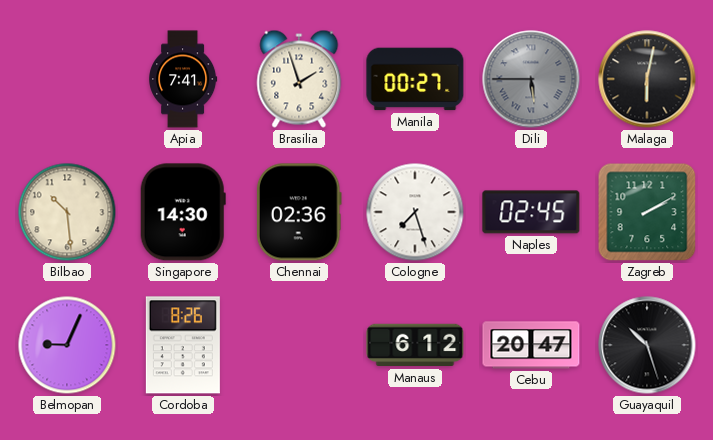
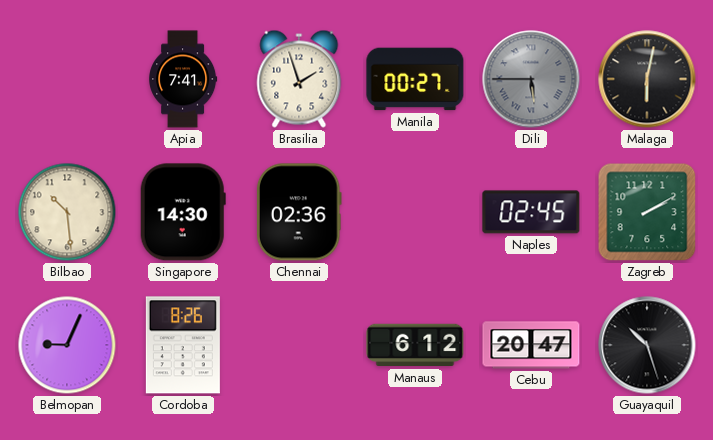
Cologne: 7:27 -> none
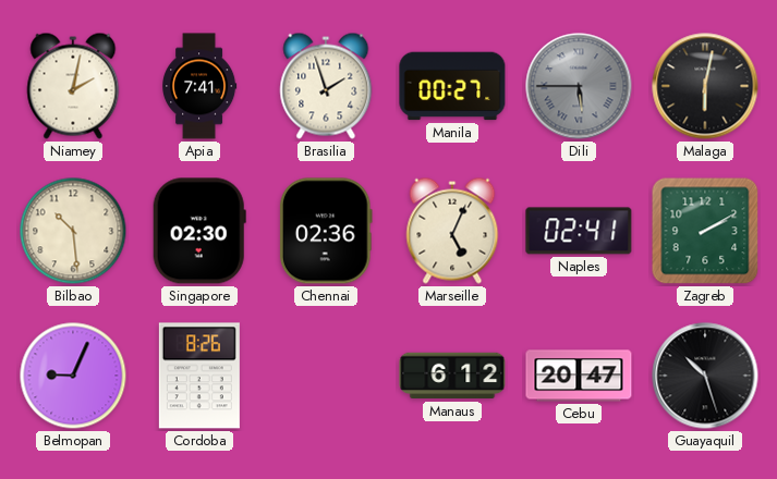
Niamey: none -> 2:02
Singapore: 14:30 -> 02:30
Marseille: none -> 5:04
Naples: 02:45 -> 02:41
